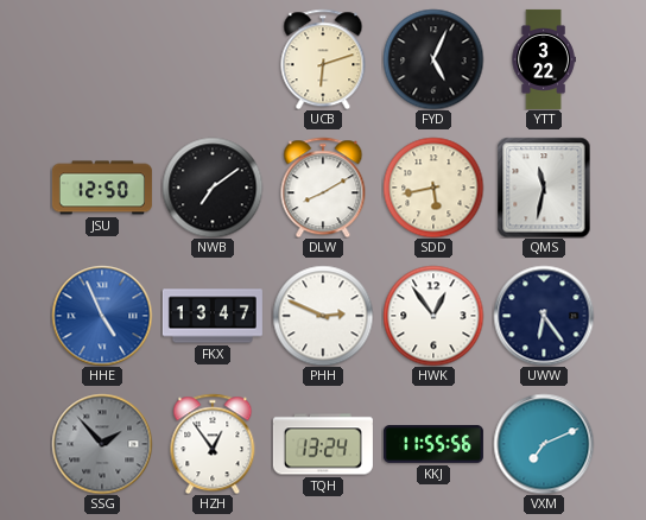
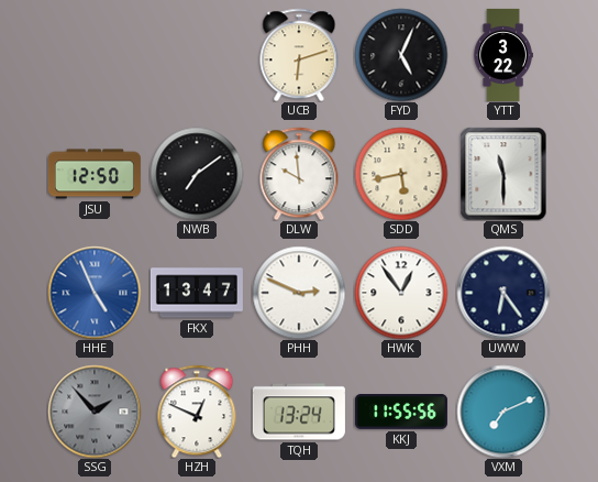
DLW: 8:10 -> 9:59
QMS: 11:32 -> 11:30
HZH: 12:54 -> 12:49
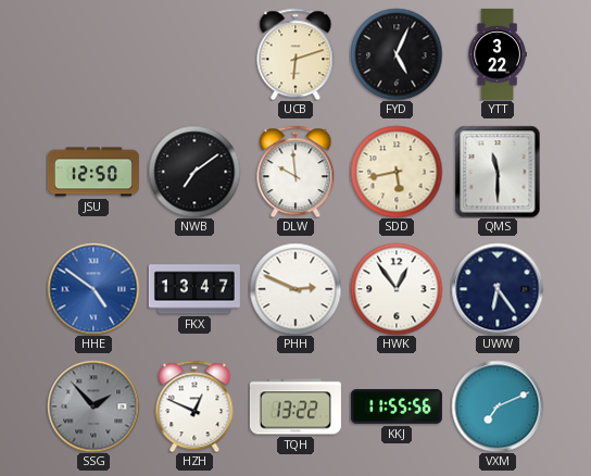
HHE: 4:56 -> 4:51
TQH: 13:24 -> 13:22
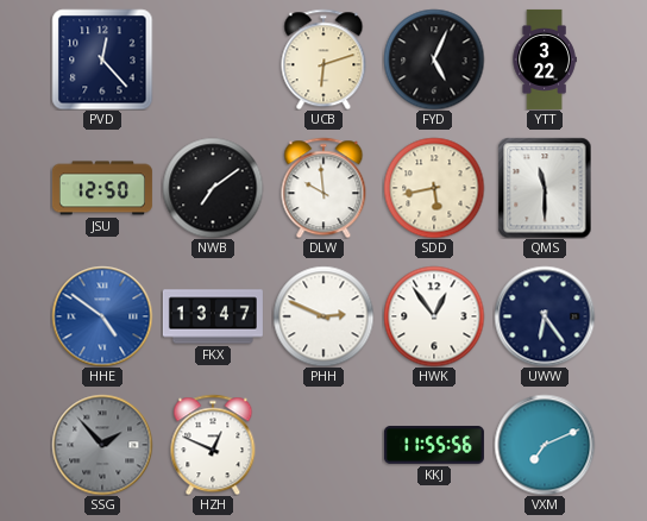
PVD: none -> 12:23
TQH: 13:22 -> none
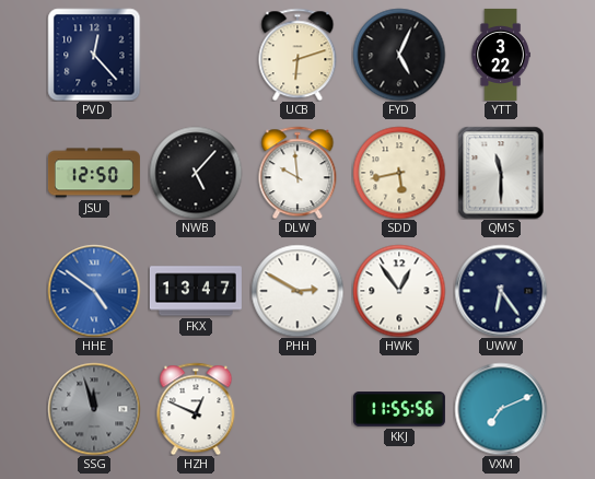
NWB: 7:09 -> 5:07
PHH: 2:49 -> 2:50
SSG: 1:53 -> 11:57
